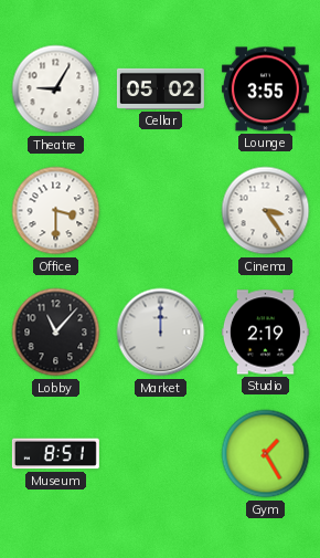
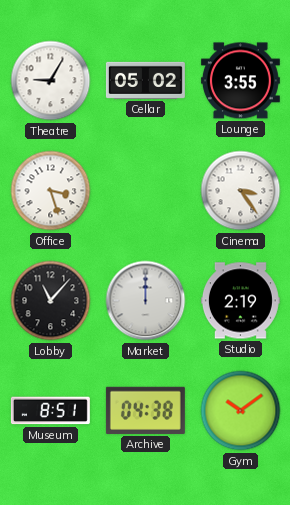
Office: 3:30 -> 3:27
Archive: none -> 04:38
Gym: 1:25 -> 10:09
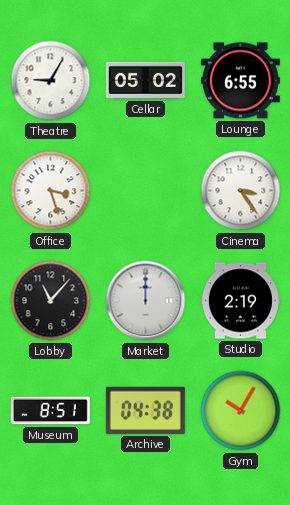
Lounge: 3:55 -> 6:55
Gym: 10:09 -> 10:05
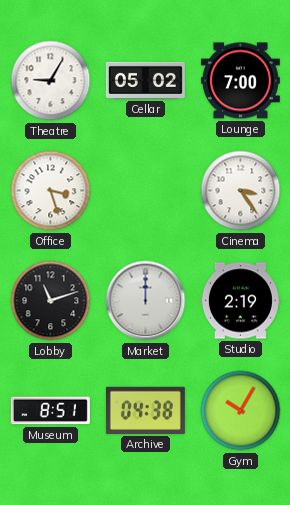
Lounge: 6:55 -> 7:00
Lobby: 11:07 -> 11:12
